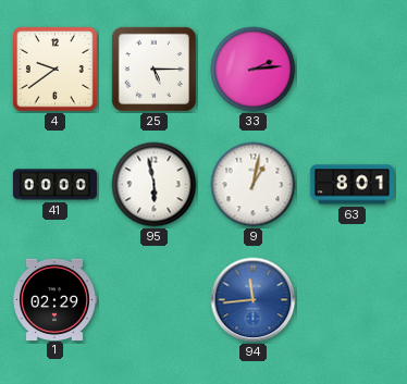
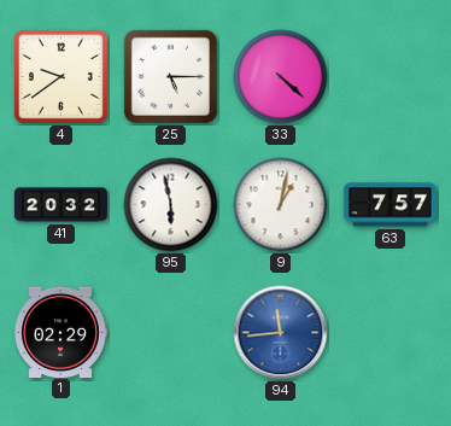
33: 2:14 -> 4:22
41: 00:00 -> 20:32
63: 8:01 -> 7:57
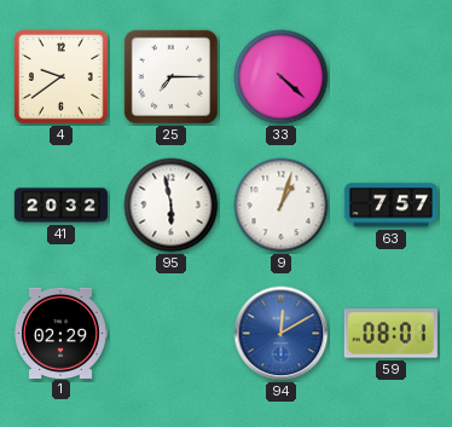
25: 5:15 -> 7:15
9: 1:02 -> 1:03
94: 11:44 -> 12:10
59: none -> 08:01
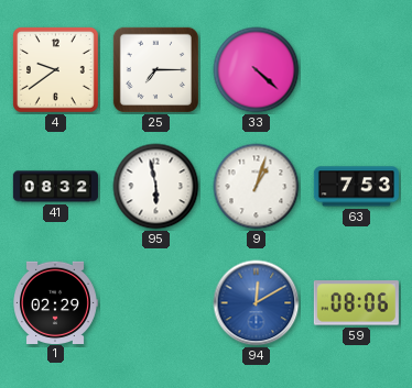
41: 20:32 -> 08:32
63: 7:57 -> 7:53
59: 08:01 -> 08:06
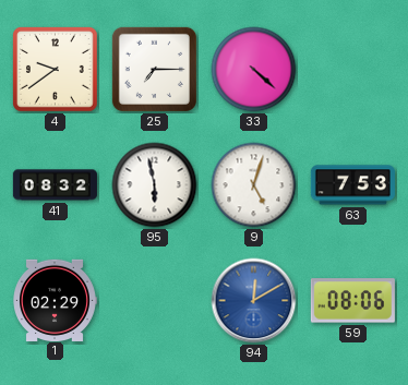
9: 1:03 -> 5:03
